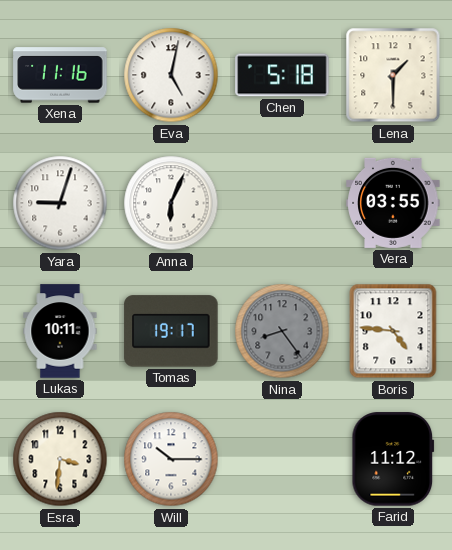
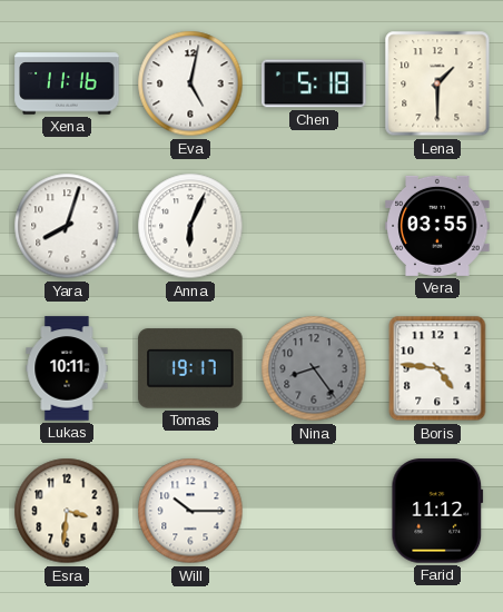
Yara: 9:03 -> 8:03
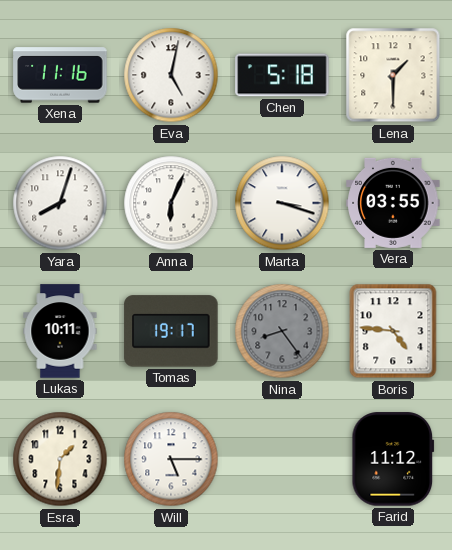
Marta: none -> 3:18
Esra: 3:31 -> 1:31
Will: 10:15 -> 5:15
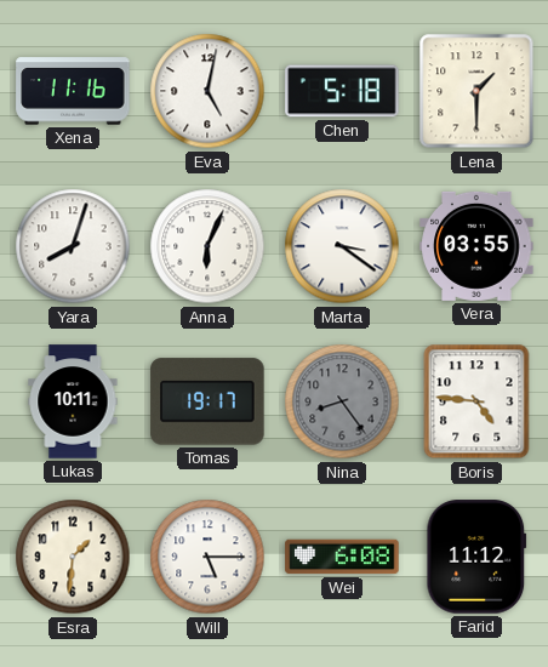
Marta: 3:18 -> 3:21
Wei: none -> 6:08
